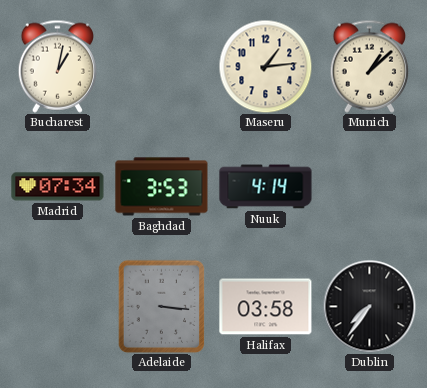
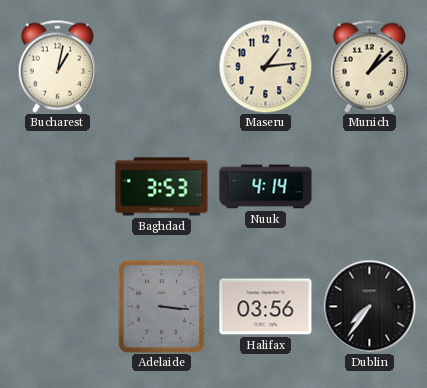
Madrid: 07:34 -> none
Halifax: 03:58 -> 03:56
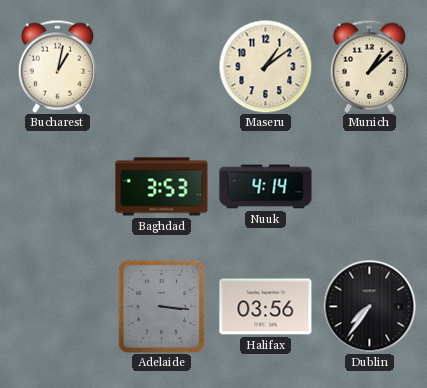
Maseru: 1:14 -> 1:09
